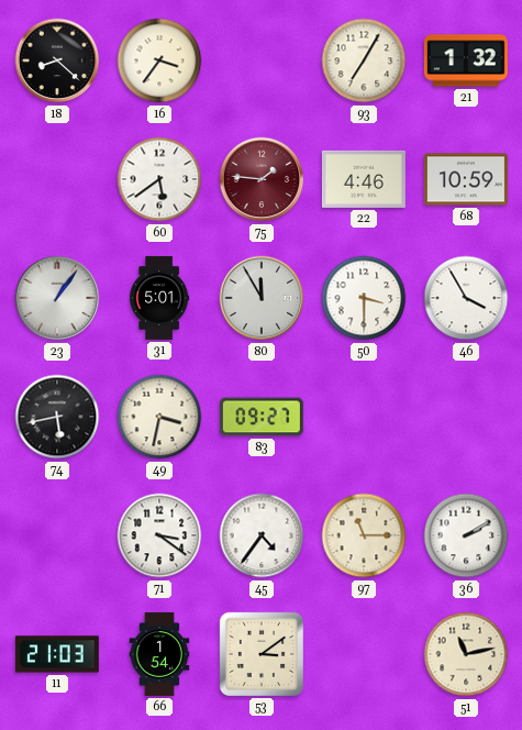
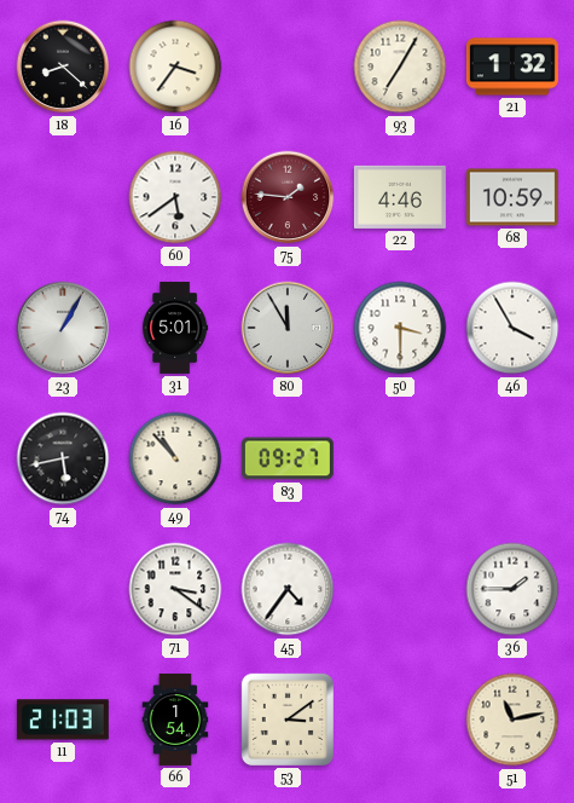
23: 1:06 -> 1:05
49: 3:32 -> 10:53
97: 11:15 -> none
36: 2:10 -> 1:45
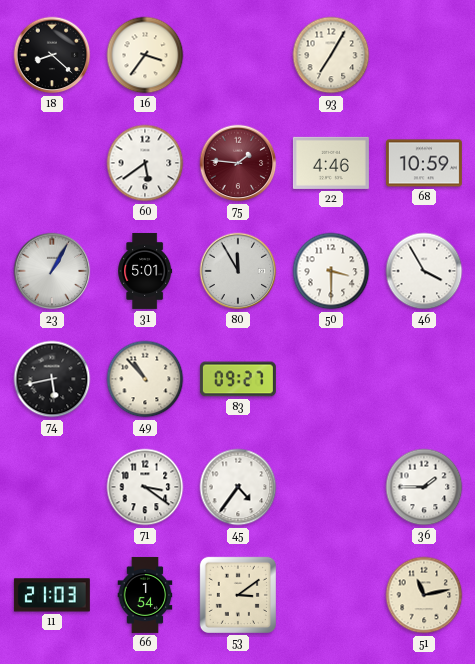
21: 1:32 -> none
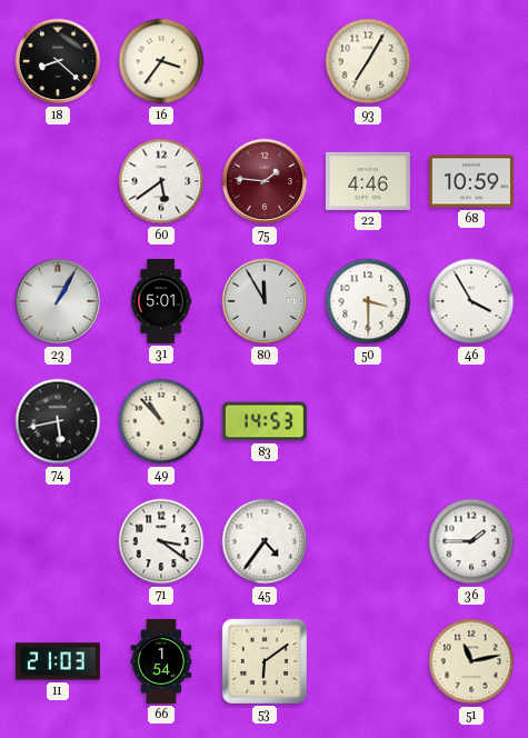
83: 09:27 -> 14:53
53: 3:09 -> 6:09
